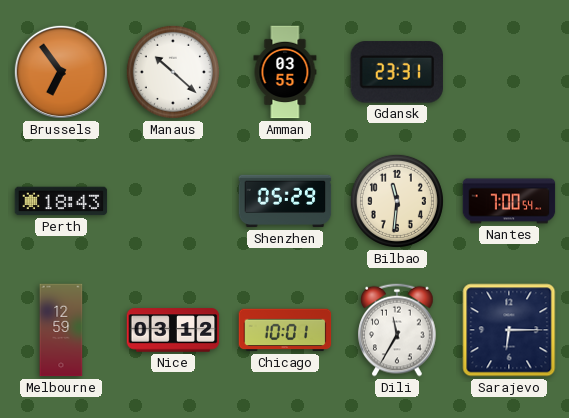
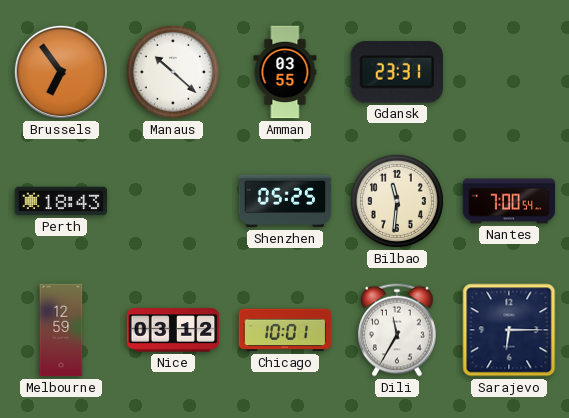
Shenzhen: 05:29 -> 05:25
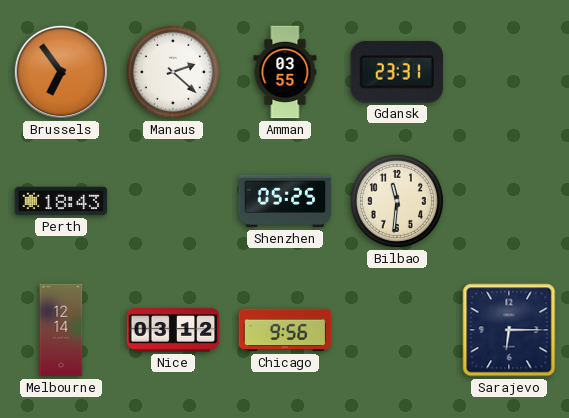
Manaus: 10:22 -> 2:22
Nantes: 7:00 -> none
Melbourne: 12:59 -> 12:14
Chicago: 10:01 -> 9:56
Dili: 11:35 -> none
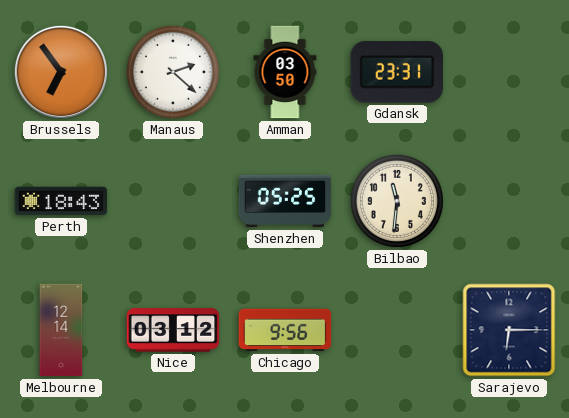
Amman: 03:55 -> 03:50
